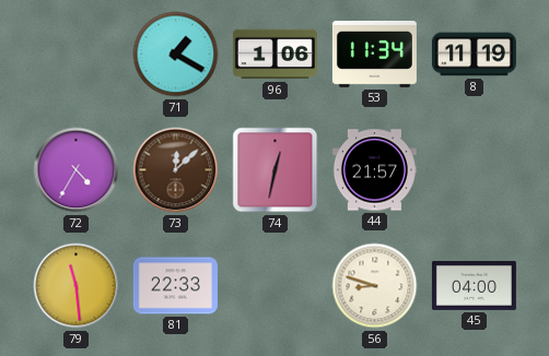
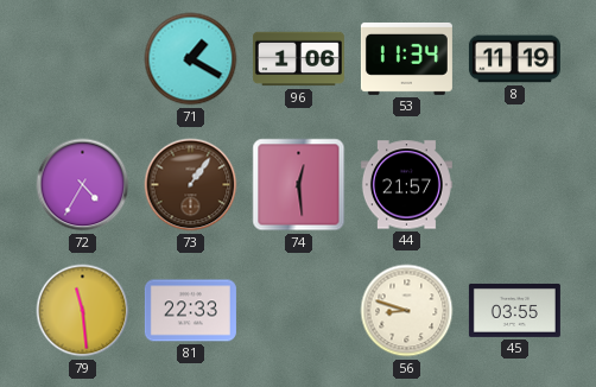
73: 12:08 -> 1:06
74: 12:32 -> 12:29
45: 04:00 -> 03:55
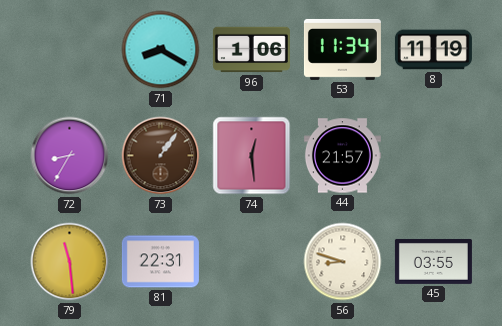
71: 1:20 -> 8:20
72: 4:35 -> 8:35
81: 22:33 -> 22:31
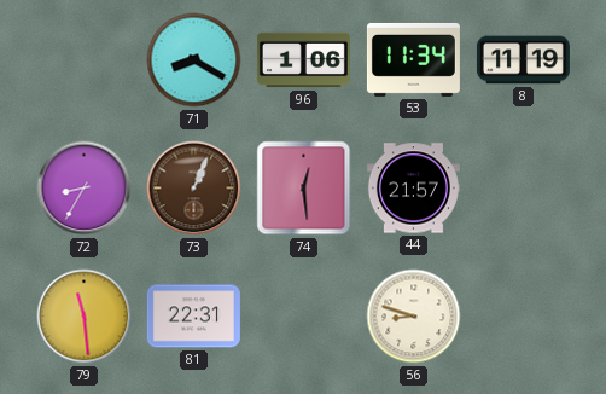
73: 1:06 -> 1:04
45: 03:55 -> none
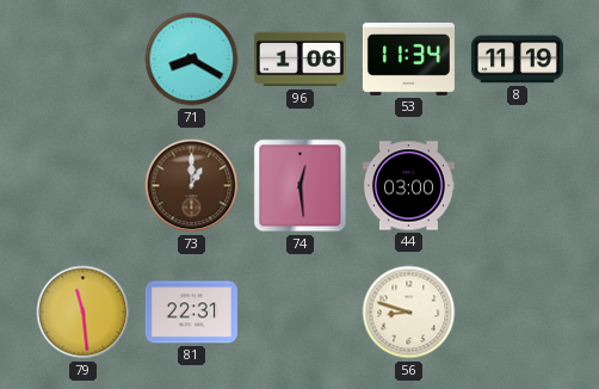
72: 8:35 -> none
73: 1:04 -> 1:00
44: 21:57 -> 03:00
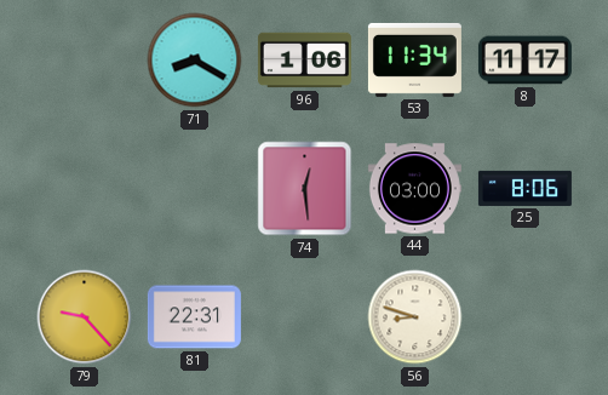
8: 11:19 -> 11:17
73: 1:00 -> none
25: none -> 8:06
79: 11:29 -> 9:23
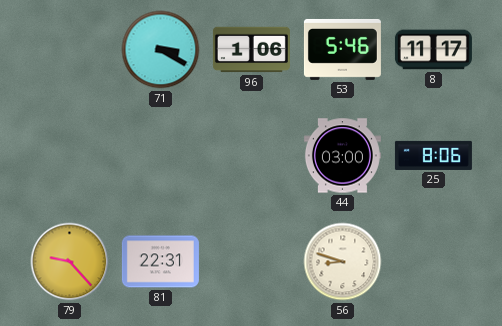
71: 8:20 -> 3:20
53: 11:34 -> 5:46
74: 12:29 -> none
